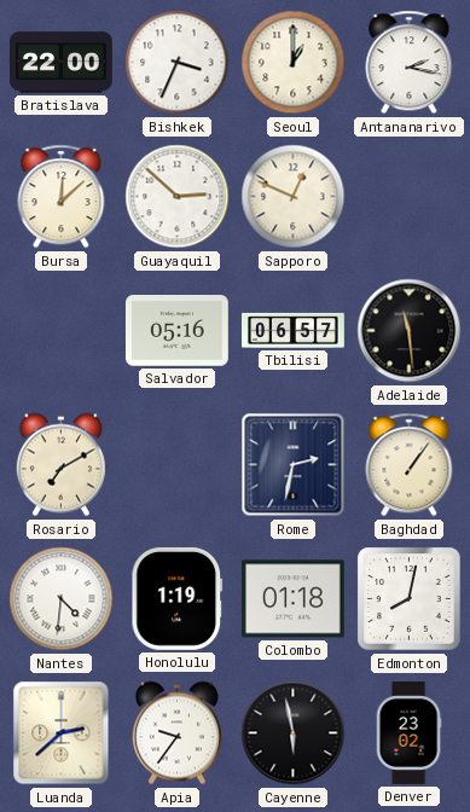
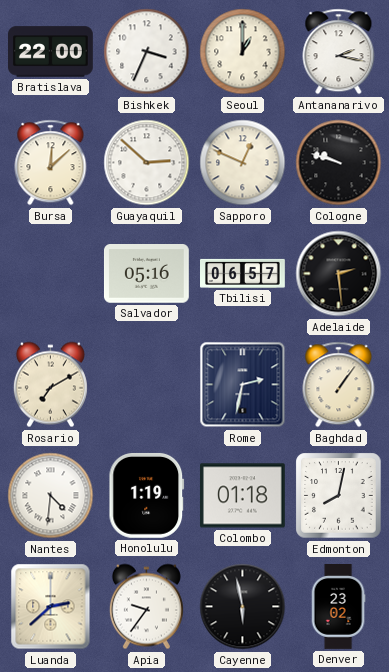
Cologne: none -> 9:48
Adelaide: 11:29 -> 2:29
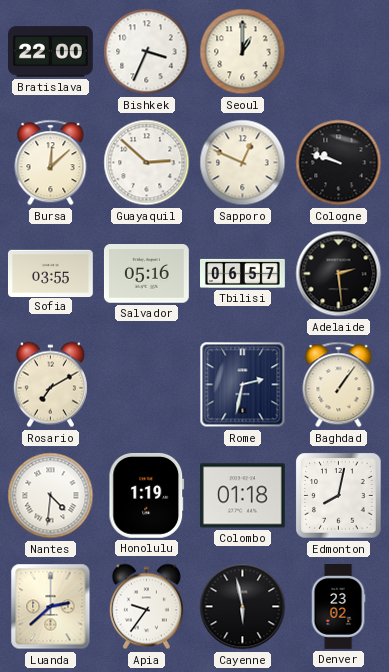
Antananarivo: 2:17 -> none
Sofia: none -> 03:55
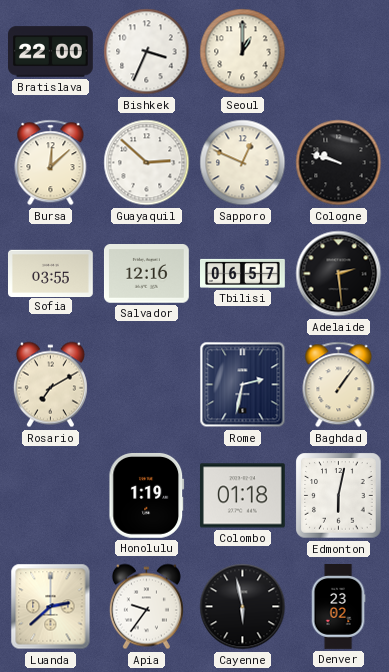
Salvador: 05:16 -> 12:16
Nantes: 4:31 -> none
Edmonton: 8:02 -> 6:02
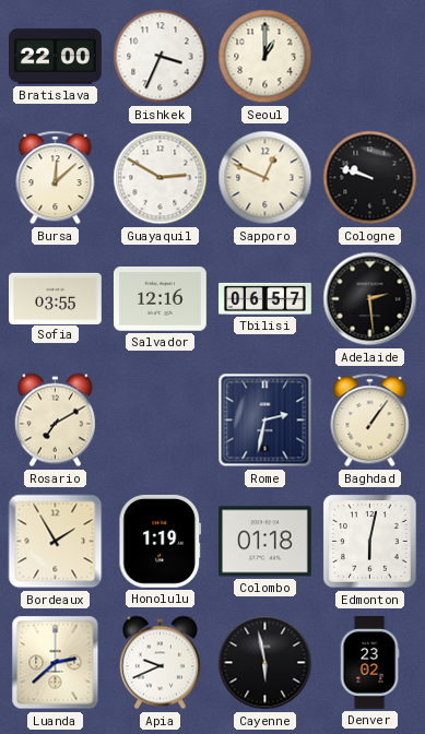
Guayaquil: 2:52 -> 2:50
Bordeaux: none -> 1:55
Apia: 9:36 -> 9:41
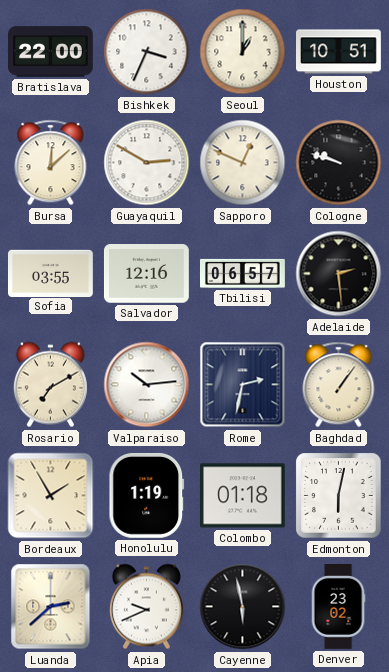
Houston: none -> 10:51
Valparaiso: none -> 10:14
